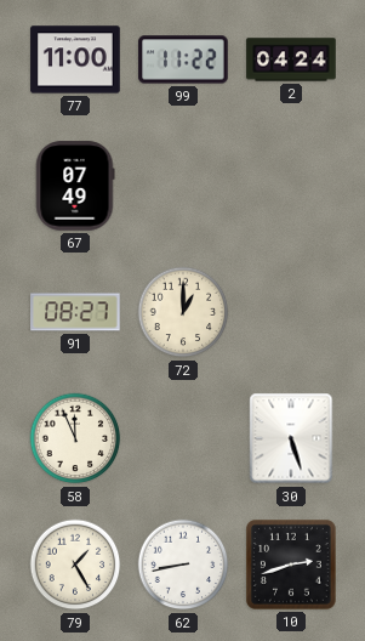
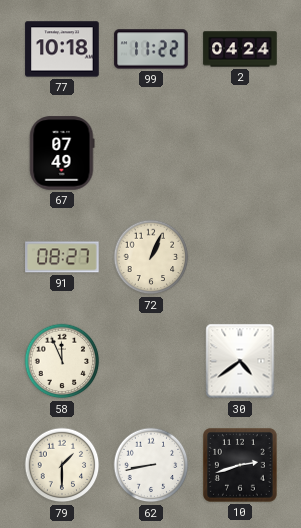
77: 11:00 -> 10:18
72: 1:00 -> 1:04
30: 5:27 -> 4:39
79: 1:25 -> 1:30
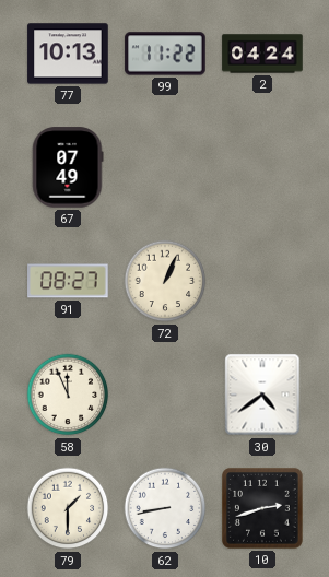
77: 10:18 -> 10:13
